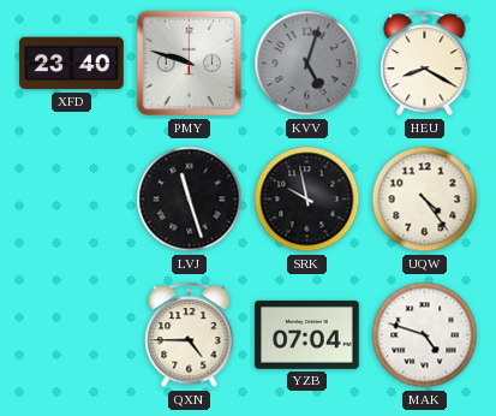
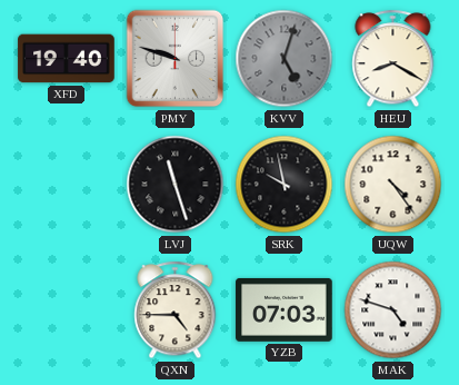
XFD: 23:40 -> 19:40
YZB: 07:04 -> 07:03
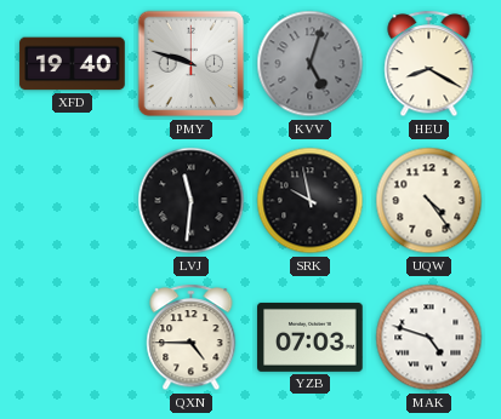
LVJ: 11:27 -> 11:31
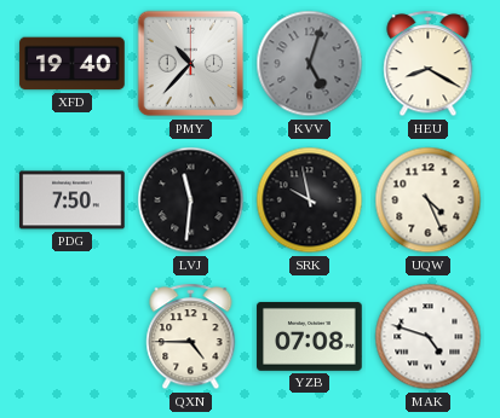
PMY: 9:48 -> 10:37
PDG: none -> 7:50
UQW: 4:24 -> 4:26
YZB: 07:03 -> 07:08
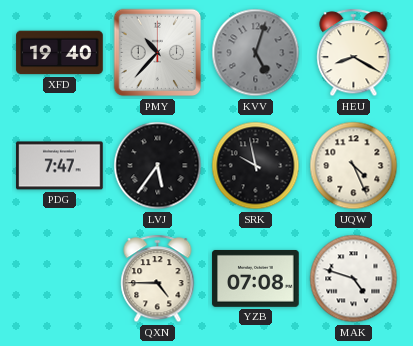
PDG: 7:50 -> 7:47
LVJ: 11:31 -> 5:36
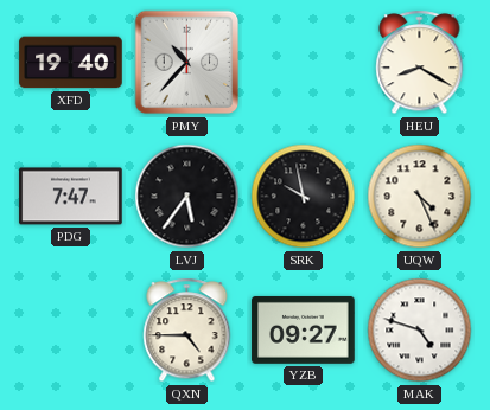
KVV: 5:03 -> none
YZB: 07:08 -> 09:27
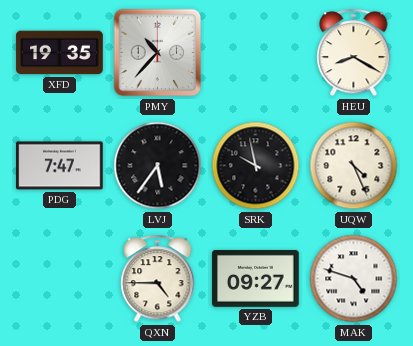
XFD: 19:40 -> 19:35
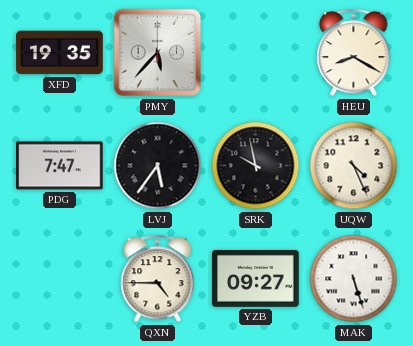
PMY: 10:37 -> 5:37
MAK: 4:48 -> 5:27
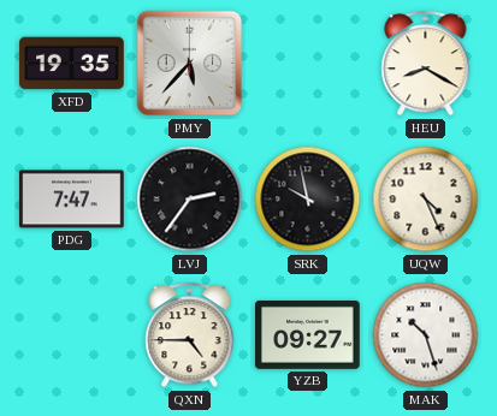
LVJ: 5:36 -> 2:36
MAK: 5:27 -> 10:27
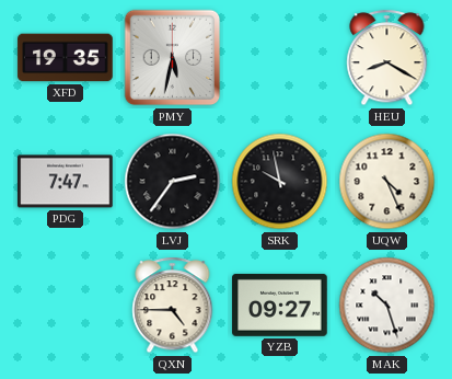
PMY: 5:37 -> 5:32
